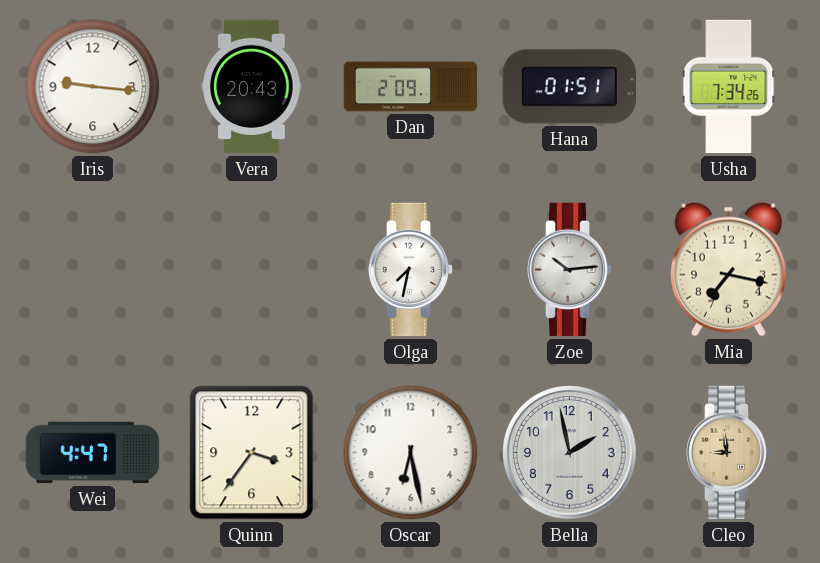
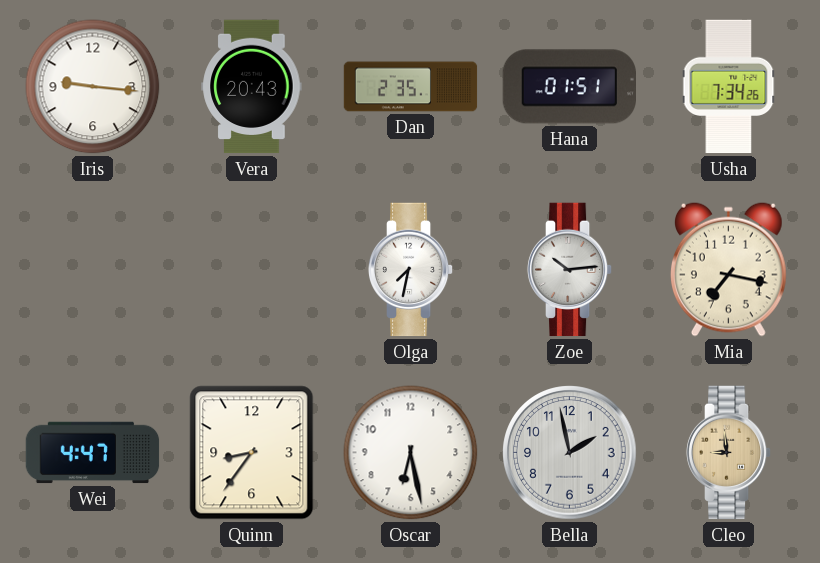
Dan: 2:09 -> 2:35
Quinn: 3:36 -> 8:36
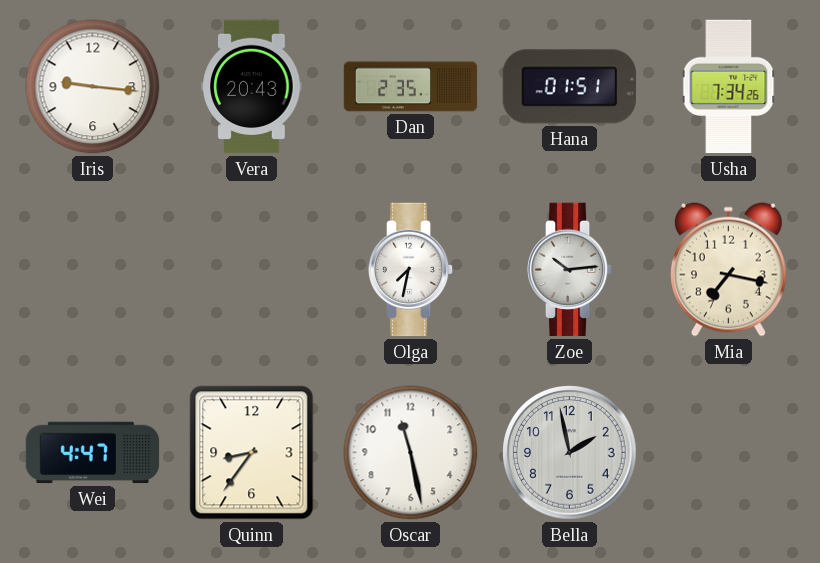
Oscar: 6:28 -> 11:28
Cleo: 8:59 -> none
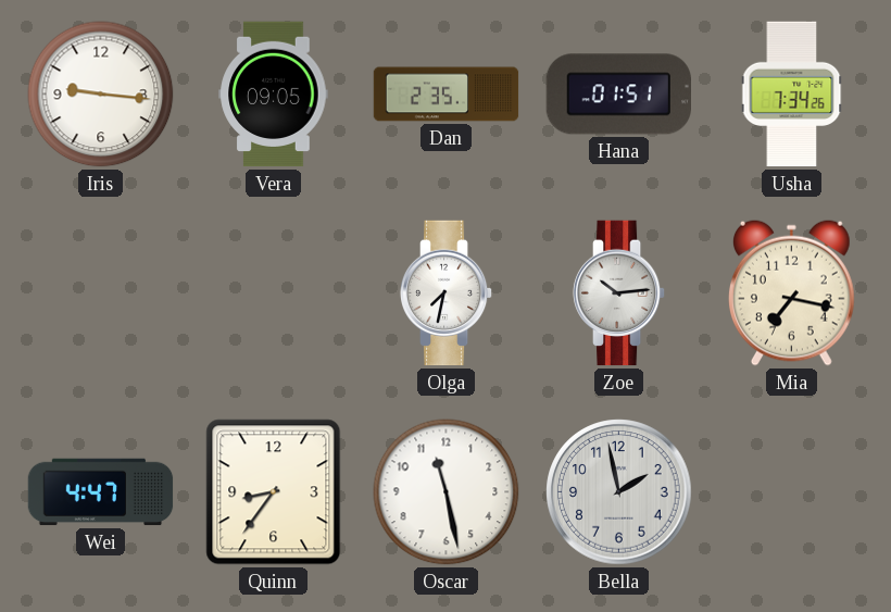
Vera: 20:43 -> 09:05
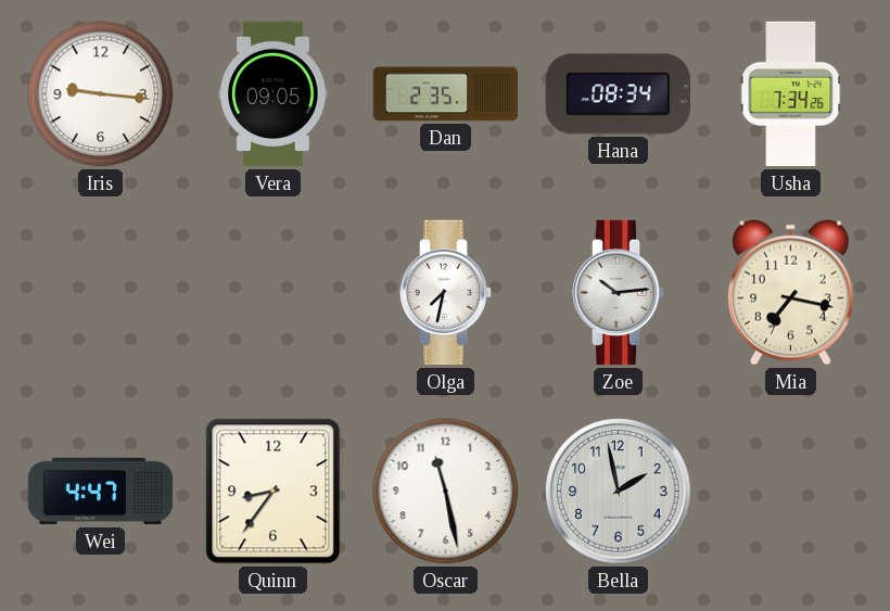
Hana: 01:51 -> 08:34
